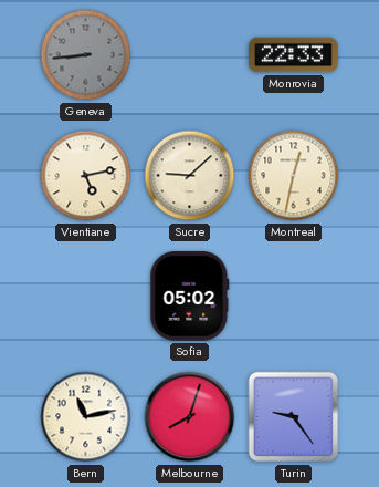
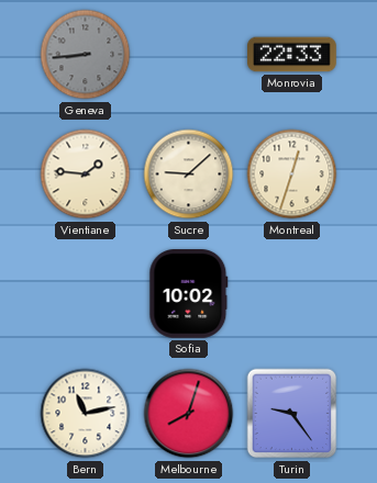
Vientiane: 5:13 -> 1:46
Montreal: 12:32 -> 12:33
Sofia: 05:02 -> 10:02
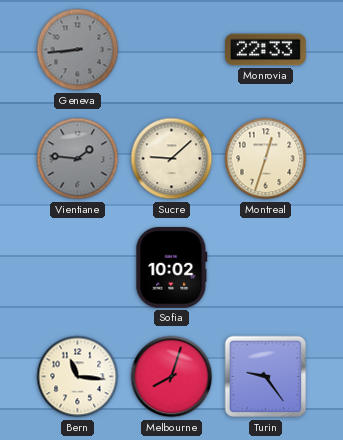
Vientiane dial: cream -> grey
Bern: 11:13 -> 11:16
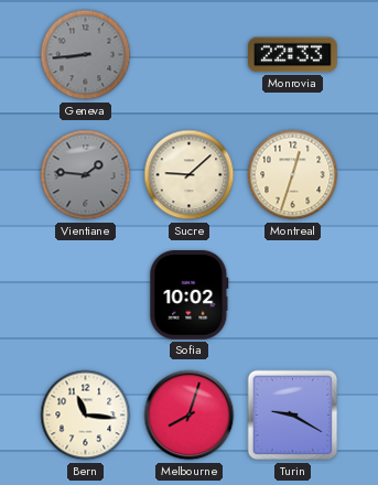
Turin: 9:24 -> 9:20
